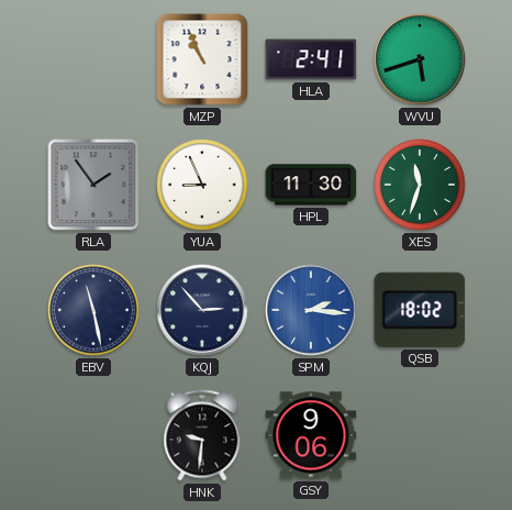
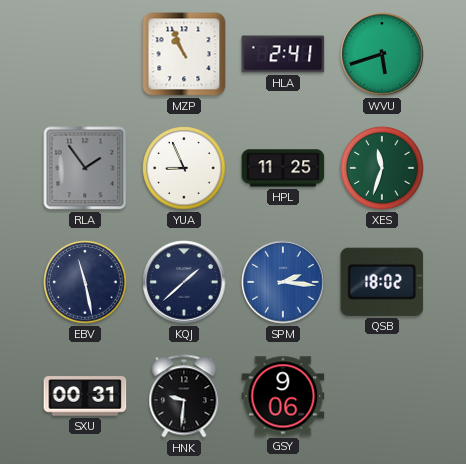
HPL: 11:30 -> 11:25
KQJ: 2:53 -> 1:38
SXU: none -> 00:31
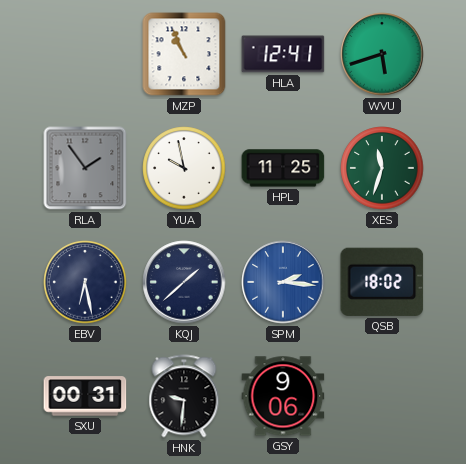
HLA: 2:41 -> 12:41
YUA: 8:56 -> 9:58
EBV: 11:28 -> 6:28
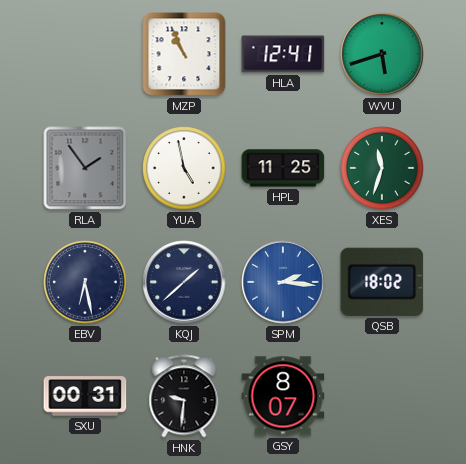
YUA: 9:58 -> 4:58
GSY: 9:06 -> 8:07
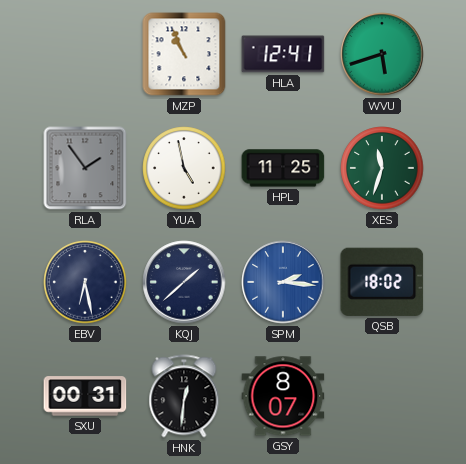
HNK: 9:31 -> 12:31
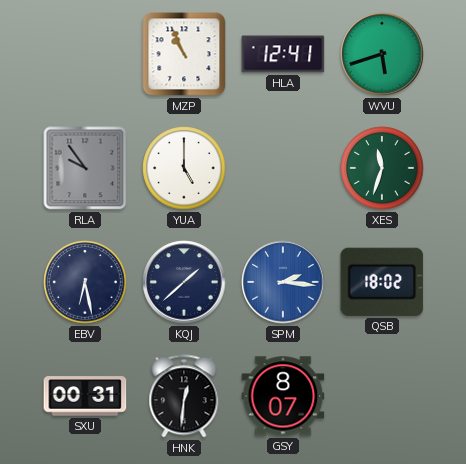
RLA: 1:54 -> 9:54
YUA: 4:58 -> 5:00
HPL: 11:25 -> none
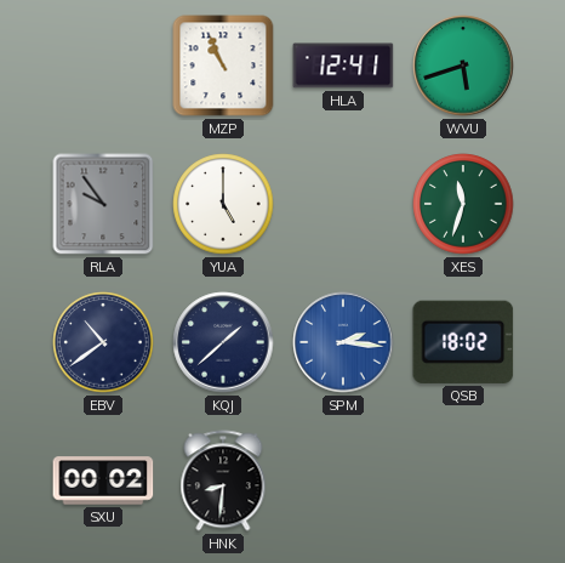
EBV: 6:28 -> 10:39
SXU: 00:31 -> 00:02
HNK: 12:31 -> 8:31
GSY: 8:07 -> none
